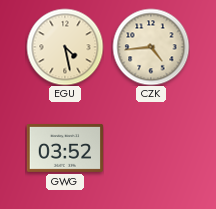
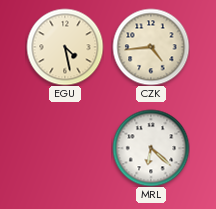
GWG: 03:52 -> none
MRL: none -> 6:22
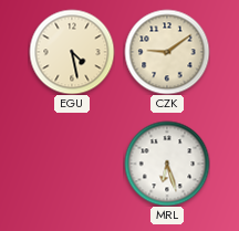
CZK: 4:44 -> 9:09
MRL: 6:22 -> 6:27
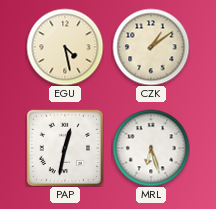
CZK: 9:09 -> 1:09
PAP: none -> 12:32
